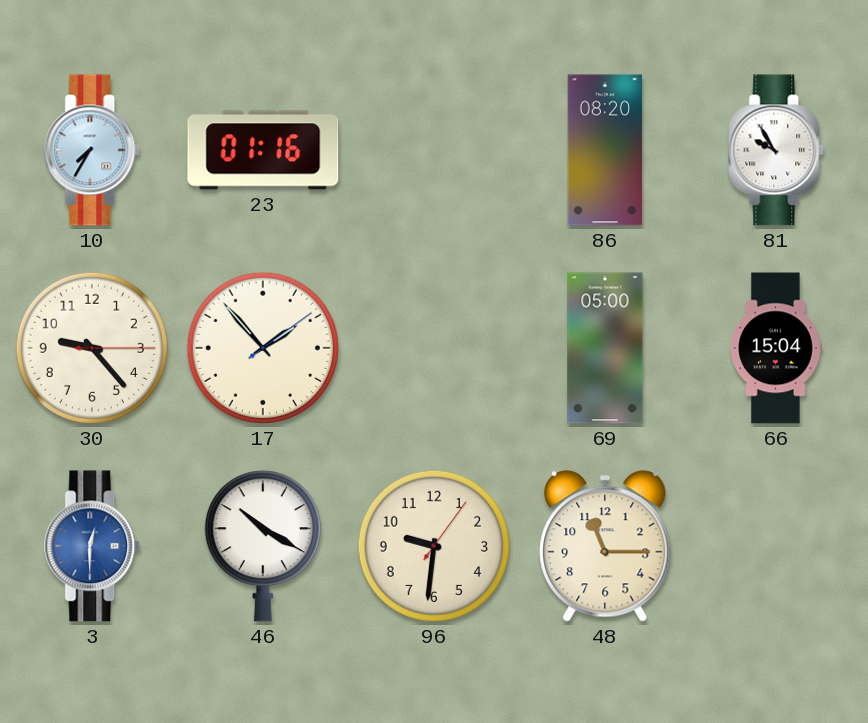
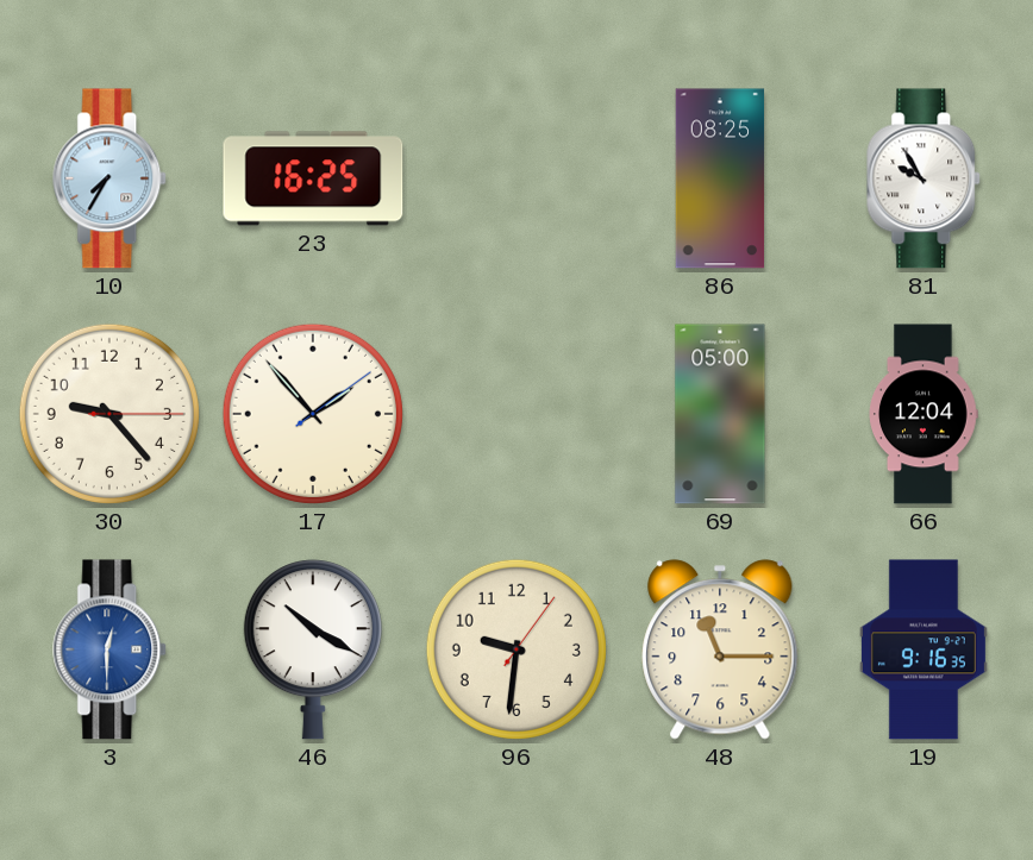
23: 01:16 -> 16:25
86: 08:20 -> 08:25
66: 15:04 -> 12:04
19: none -> 9:16
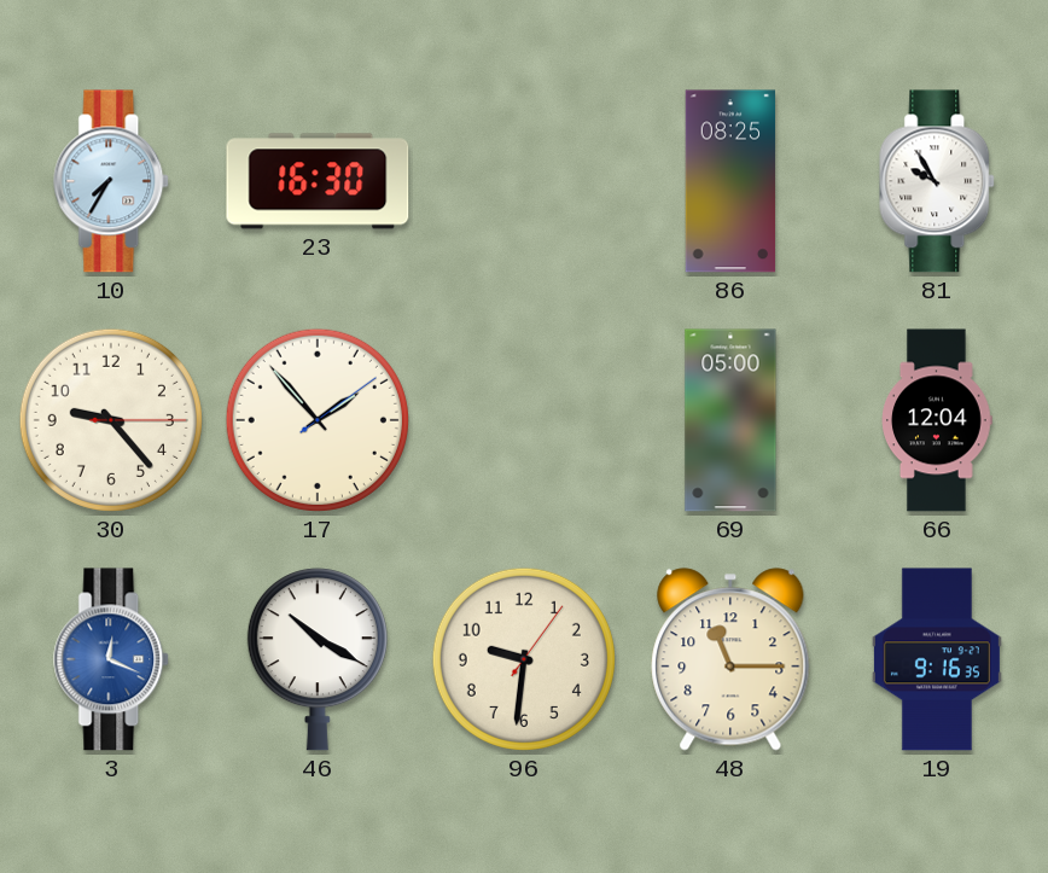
23: 16:25 -> 16:30
3: 12:30 -> 12:19
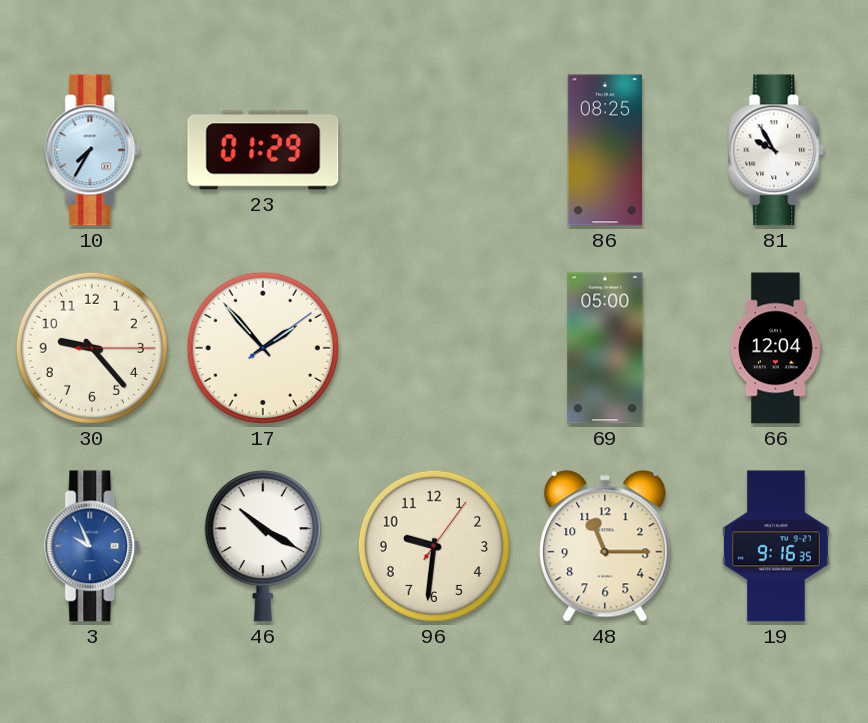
23: 16:30 -> 01:29
3: 12:19 -> 9:56
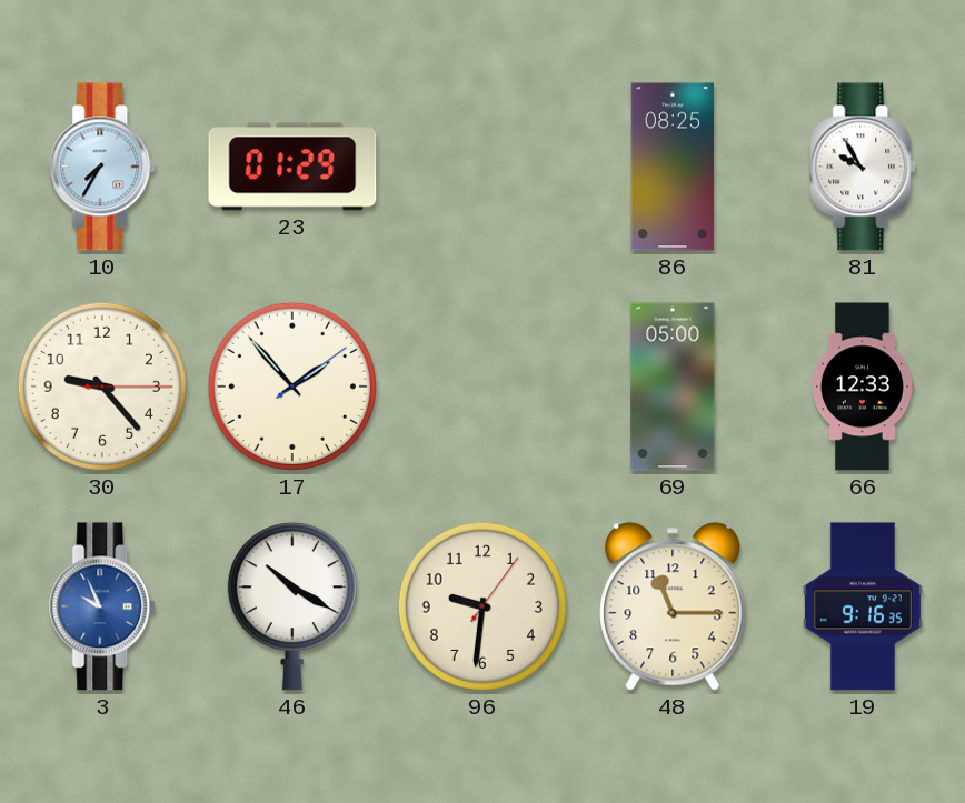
66: 12:04 -> 12:33
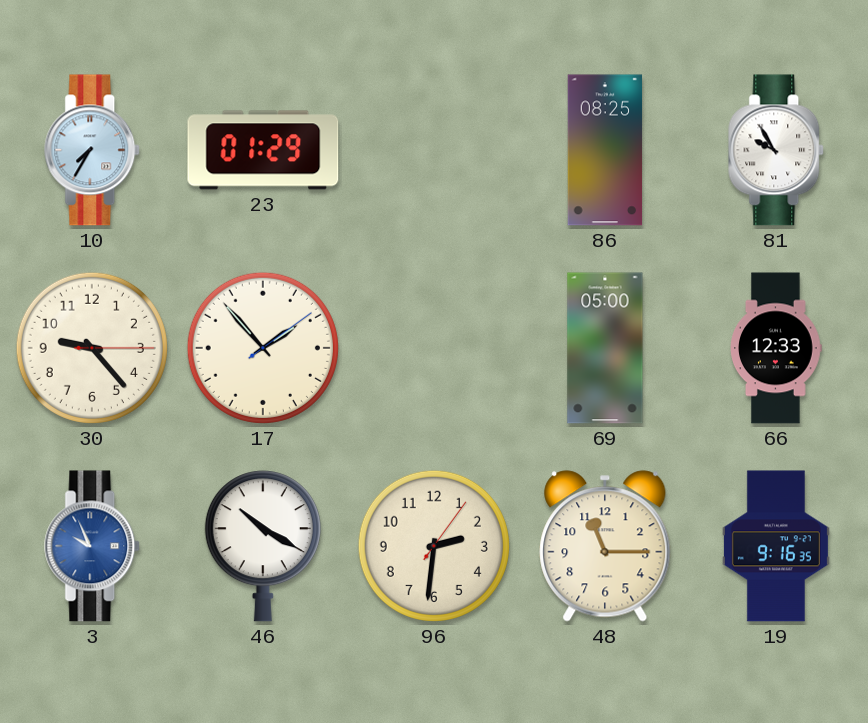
96: 9:31 -> 2:31
